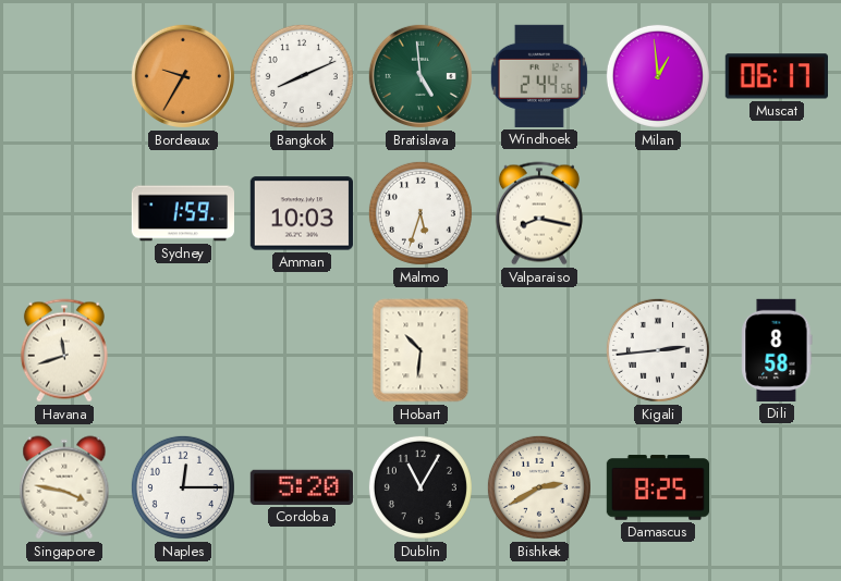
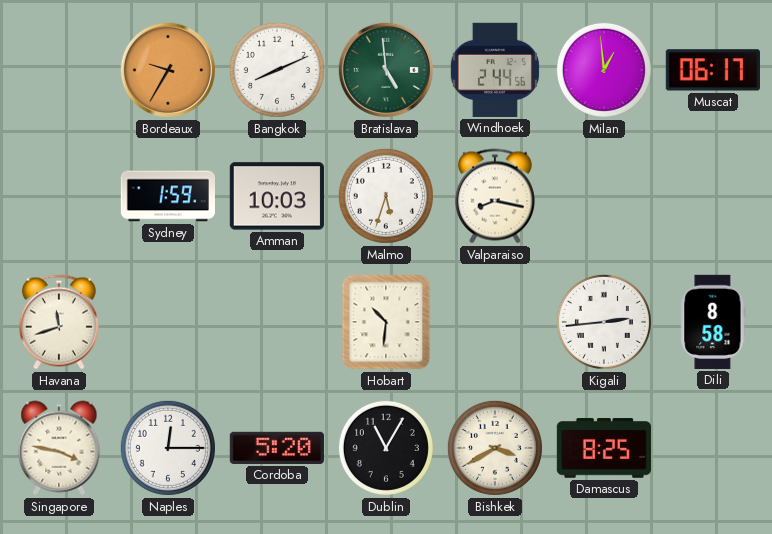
Bishkek: 2:40 -> 3:40
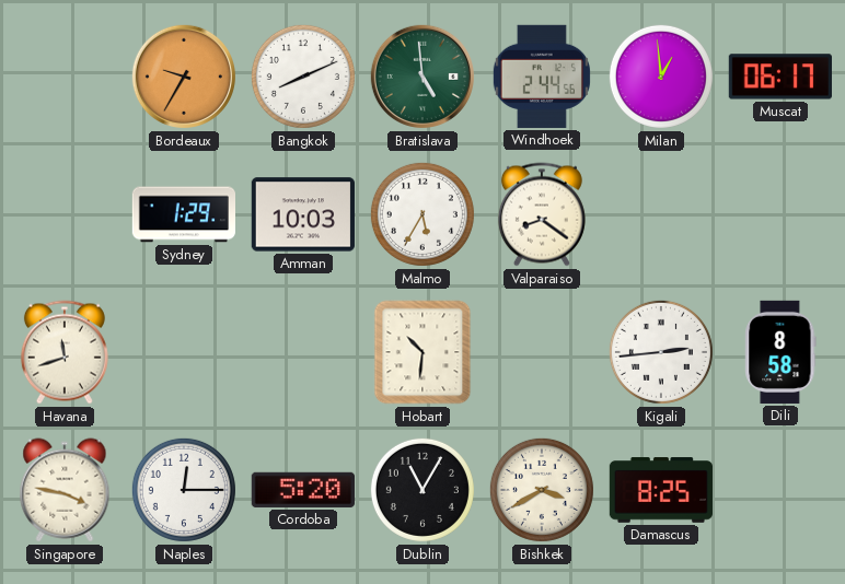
Sydney: 1:59 -> 1:29
Malmo: 5:33 -> 5:35
Valparaiso: 8:17 -> 8:21
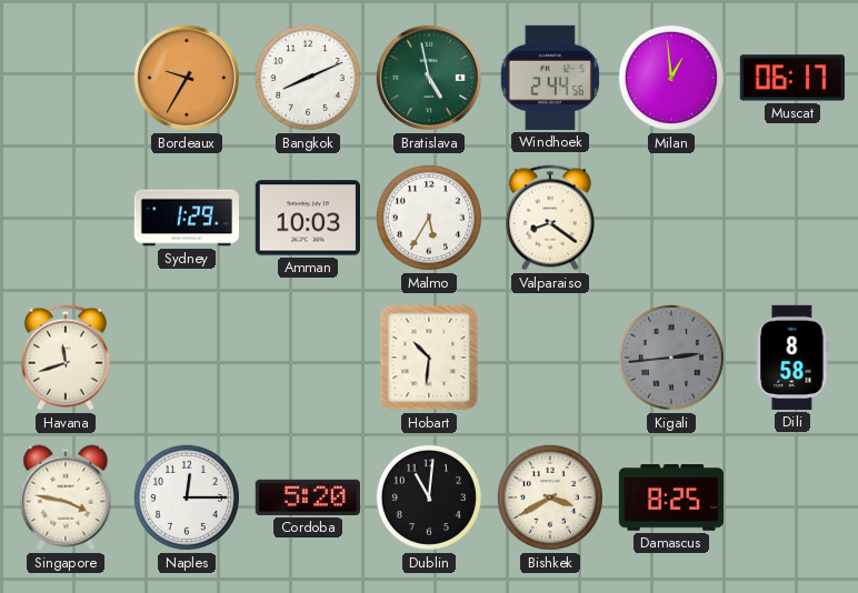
Bratislava: 4:59 -> 4:58
Kigali dial: white -> grey
Dublin: 11:05 -> 11:01
